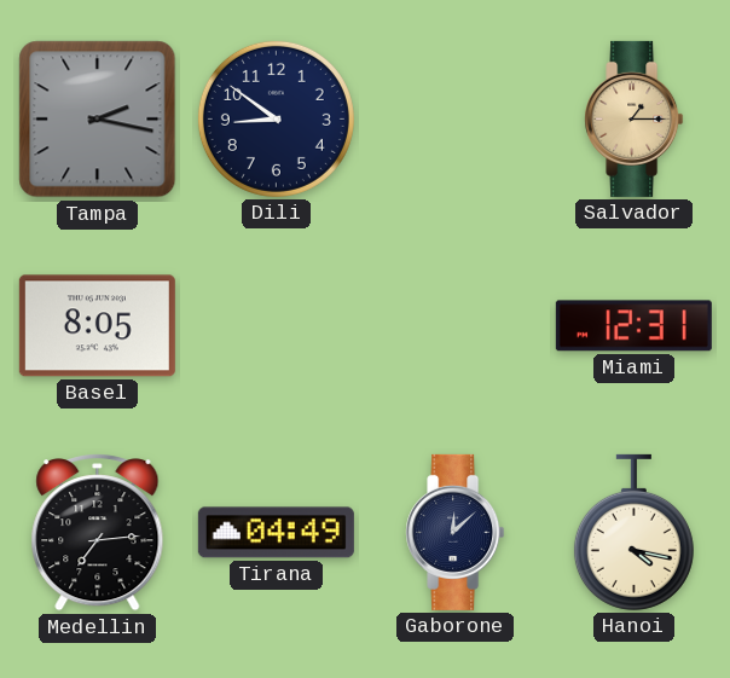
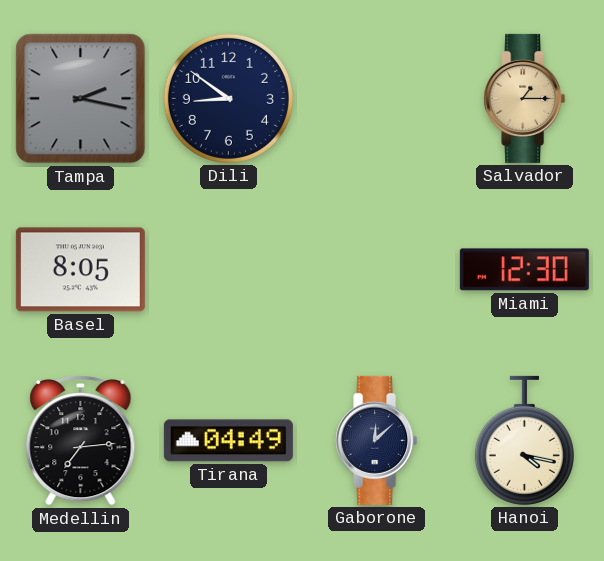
Miami: 12:31 -> 12:30
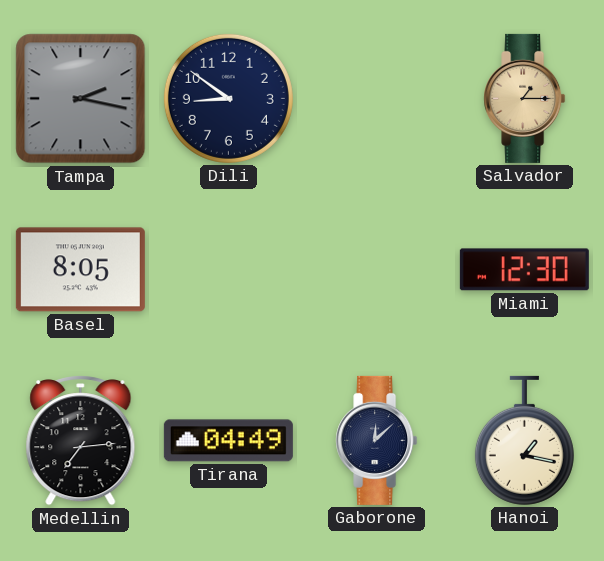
Hanoi: 4:17 -> 1:17
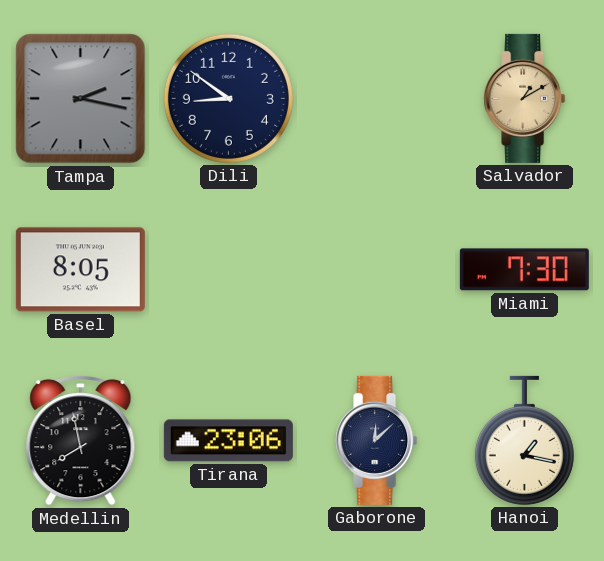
Salvador: 1:15 -> 1:10
Miami: 12:30 -> 7:30
Medellin: 7:14 -> 7:58
Tirana: 04:49 -> 23:06
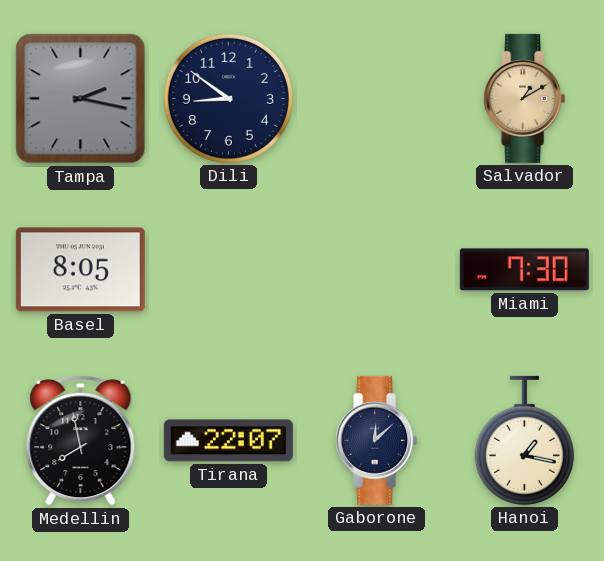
Tirana: 23:06 -> 22:07
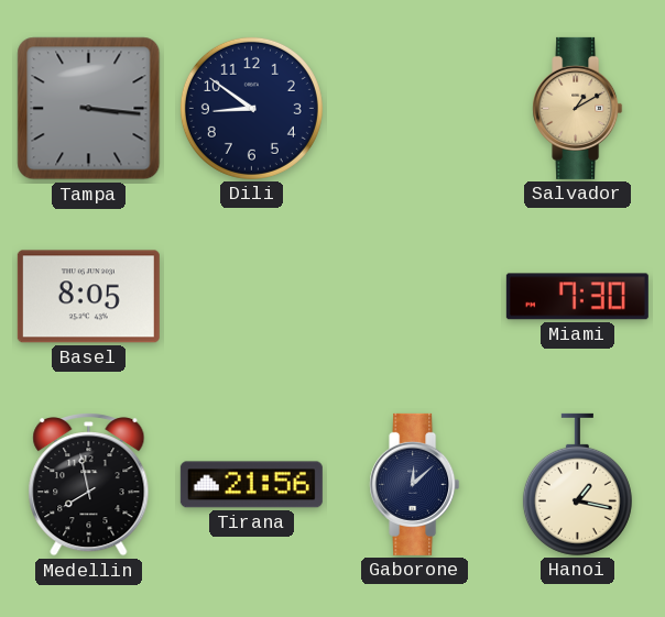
Tampa: 2:17 -> 3:16
Tirana: 22:07 -> 21:56
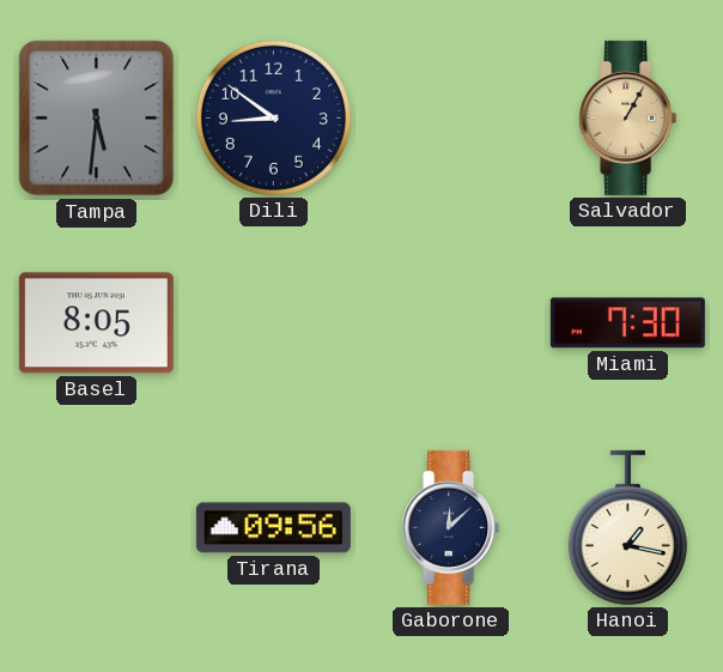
Tampa: 3:16 -> 5:31
Salvador: 1:10 -> 1:05
Medellin: 7:58 -> none
Tirana: 21:56 -> 09:56
